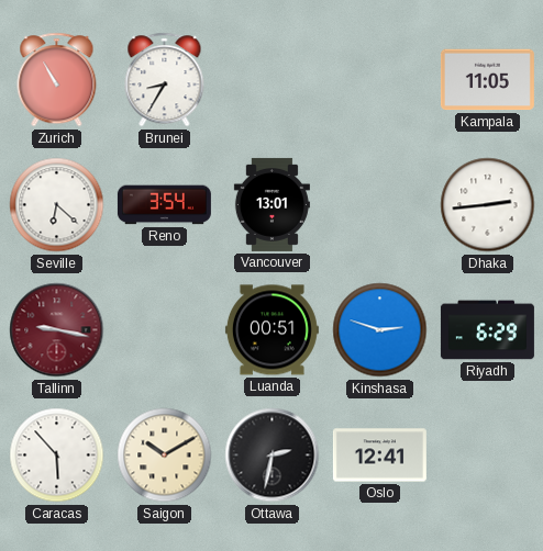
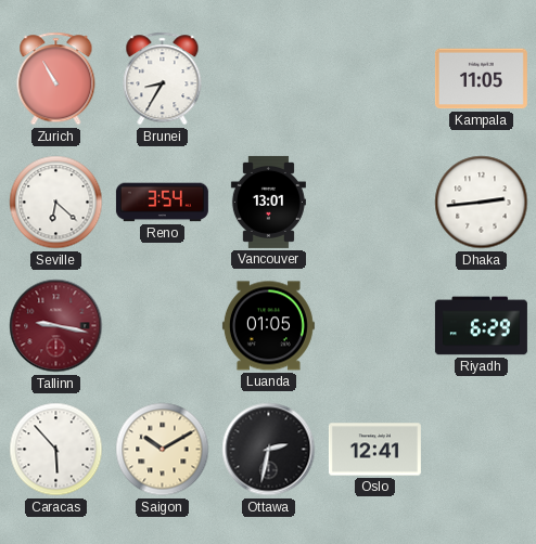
Luanda: 00:51 -> 01:05
Kinshasa: 2:48 -> none
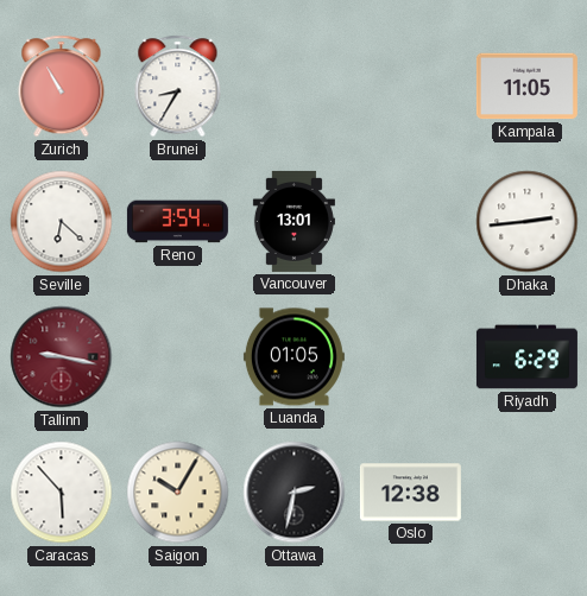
Saigon: 10:10 -> 10:05
Oslo: 12:41 -> 12:38
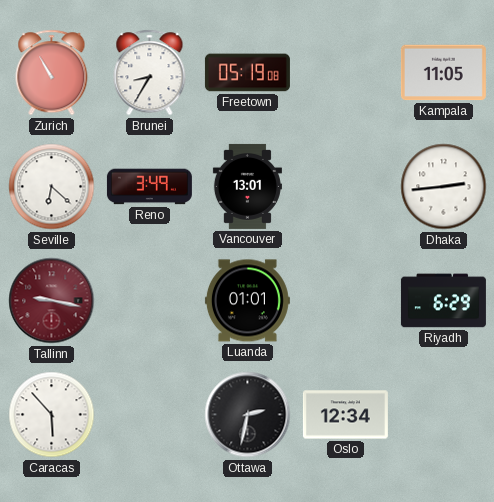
Freetown: none -> 05:19
Reno: 3:54 -> 3:49
Luanda: 01:05 -> 01:01
Saigon: 10:05 -> none
Oslo: 12:38 -> 12:34
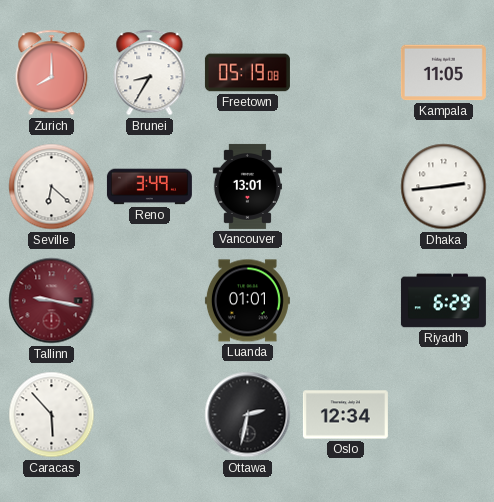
Zurich: 10:55 -> 8:00
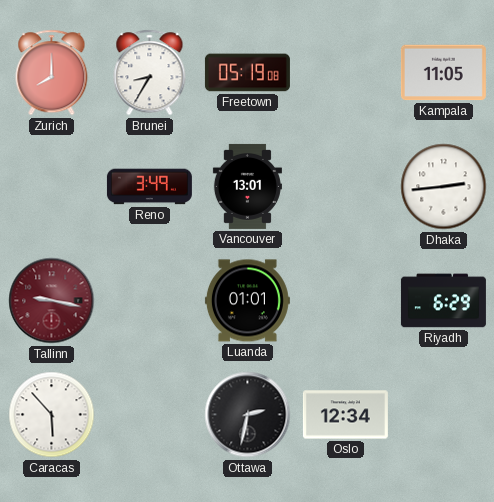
Seville: 6:22 -> none
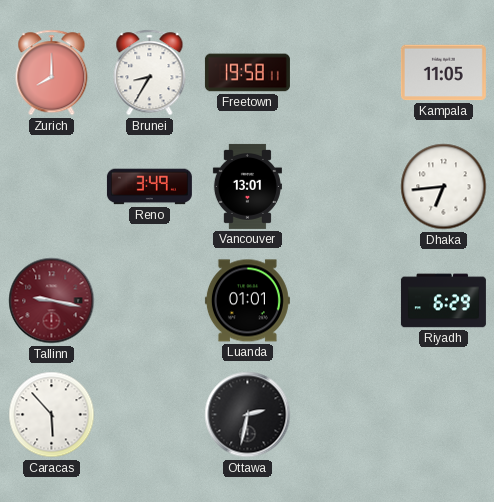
Freetown: 05:19 -> 19:58
Dhaka: 2:44 -> 6:44
Oslo: 12:34 -> none
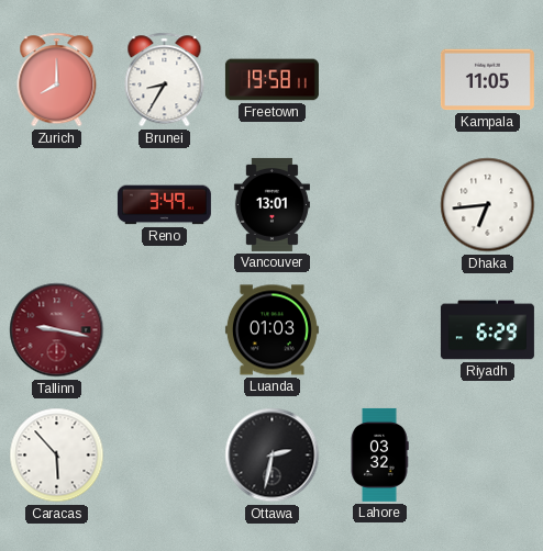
Luanda: 01:01 -> 01:03
Lahore: none -> 03:32
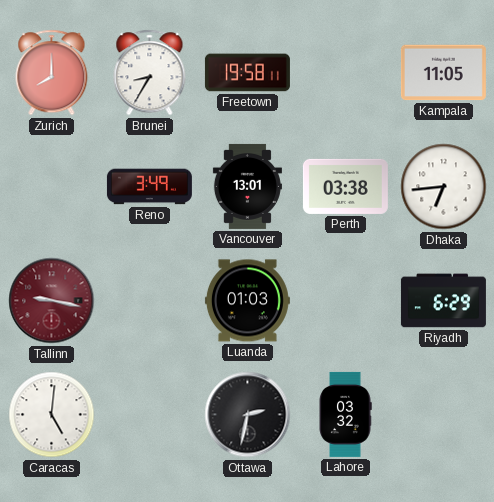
Perth: none -> 03:38
Caracas: 5:53 -> 5:01
